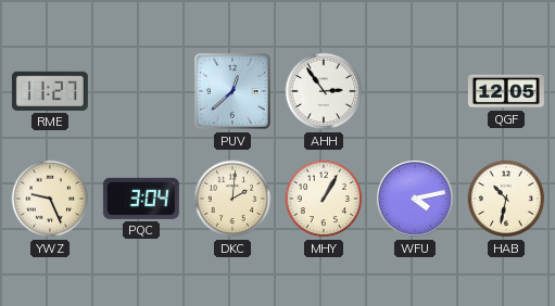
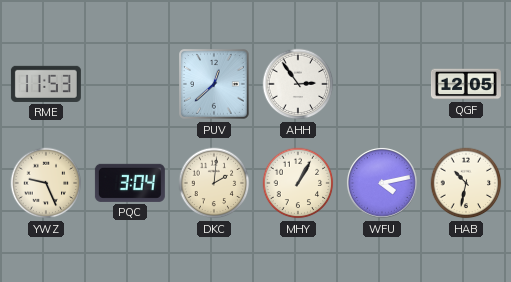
RME: 11:27 -> 11:53
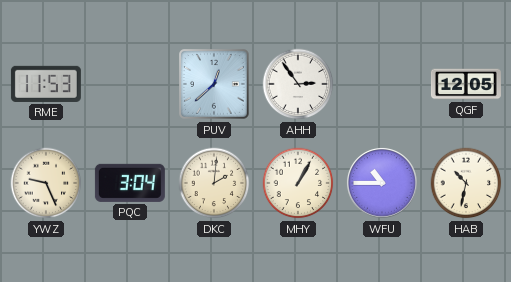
WFU: 4:13 -> 10:45
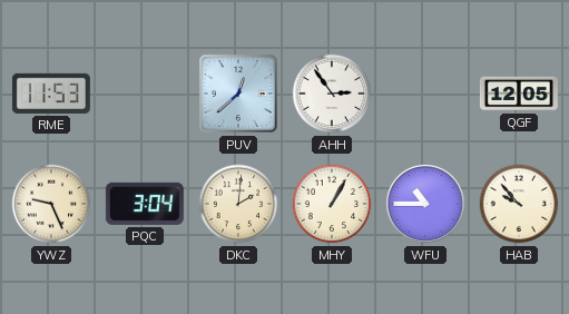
HAB: 10:32 -> 9:53
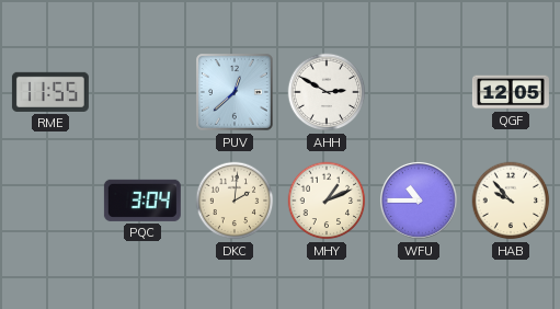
RME: 11:53 -> 11:55
AHH: 2:54 -> 2:50
YWZ: 9:26 -> none
MHY: 1:05 -> 1:11
